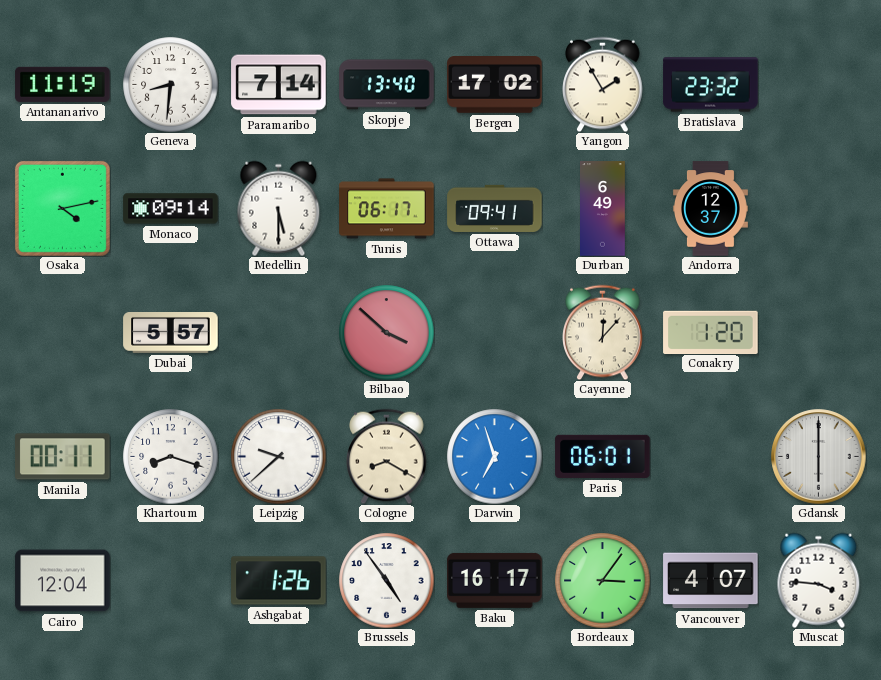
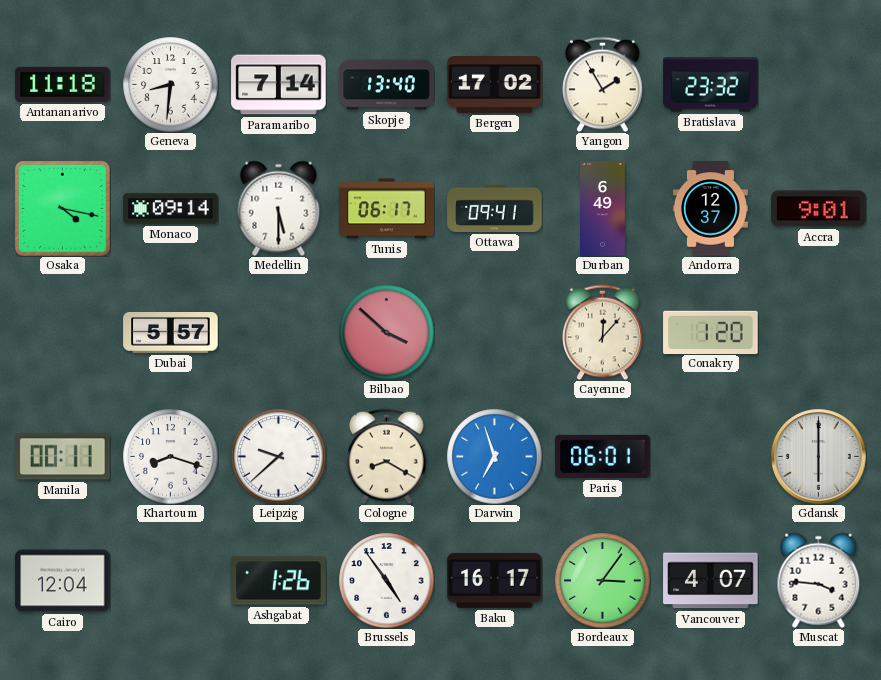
Antananarivo: 11:19 -> 11:18
Osaka: 4:13 -> 4:17
Accra: none -> 9:01
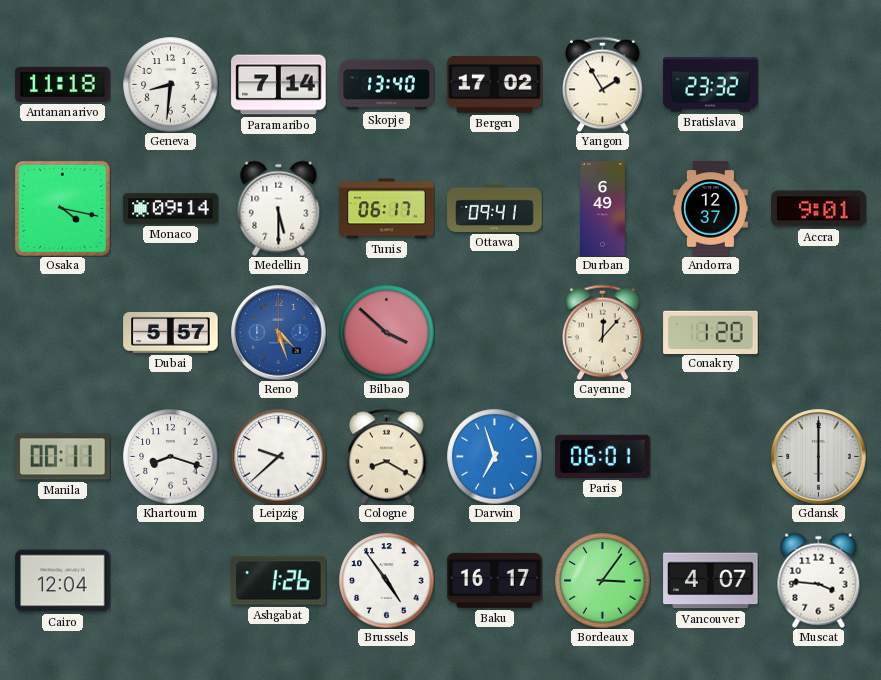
Reno: none -> 4:27
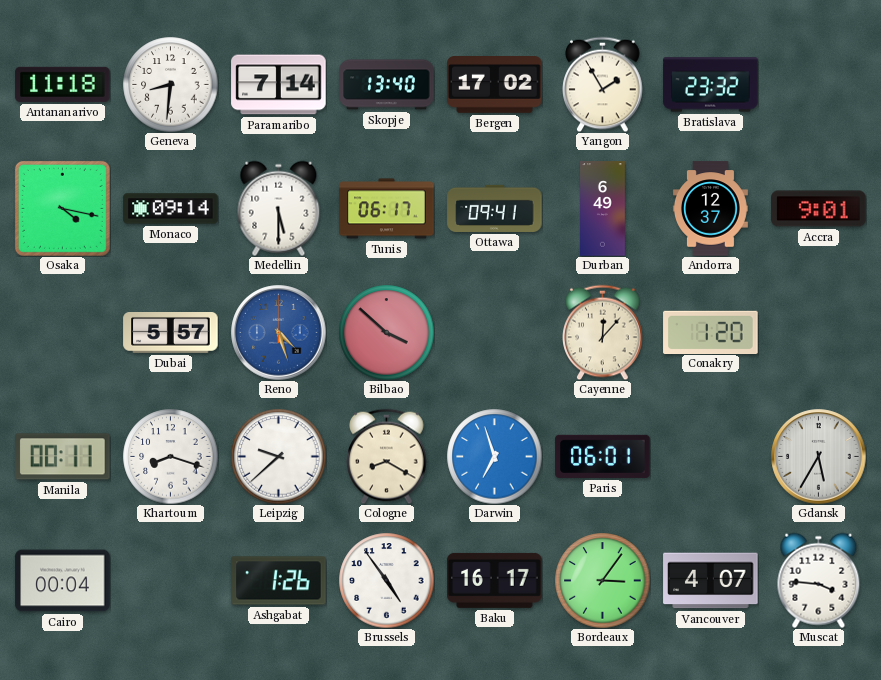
Gdansk: 6:00 -> 5:35
Cairo: 12:04 -> 00:04
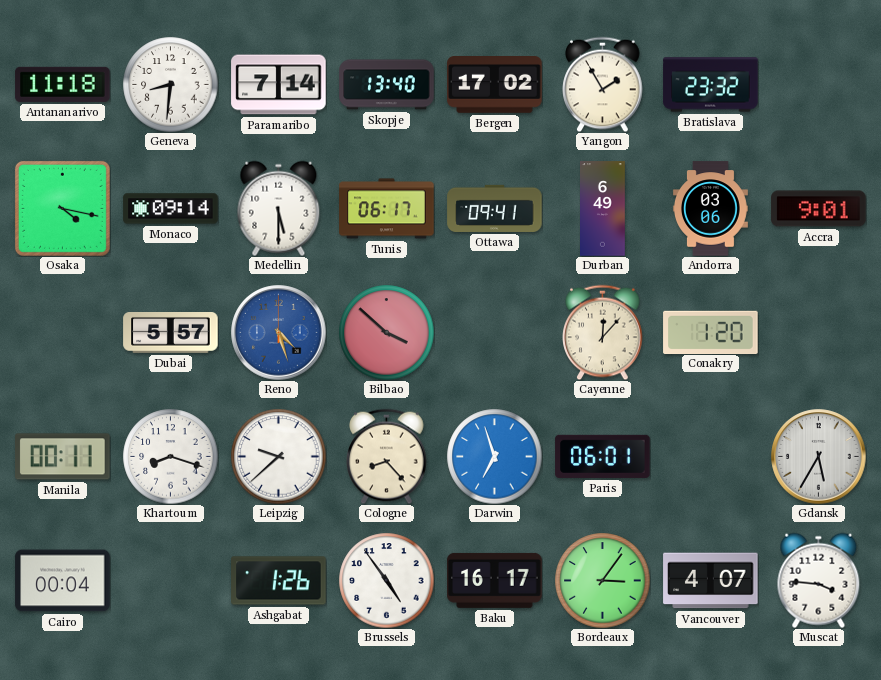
Andorra: 12:37 -> 03:06
Cologne: 8:20 -> 8:23
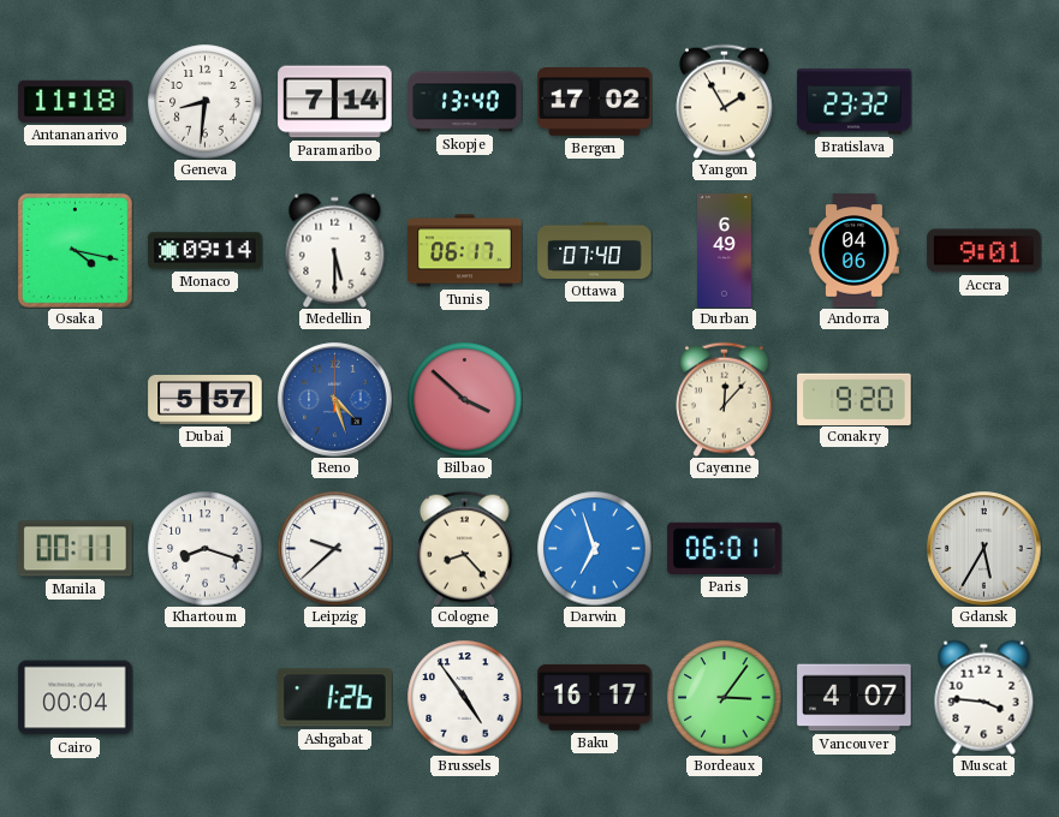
Ottawa: 09:41 -> 07:40
Andorra: 03:06 -> 04:06
Conakry: 1:20 -> 9:20
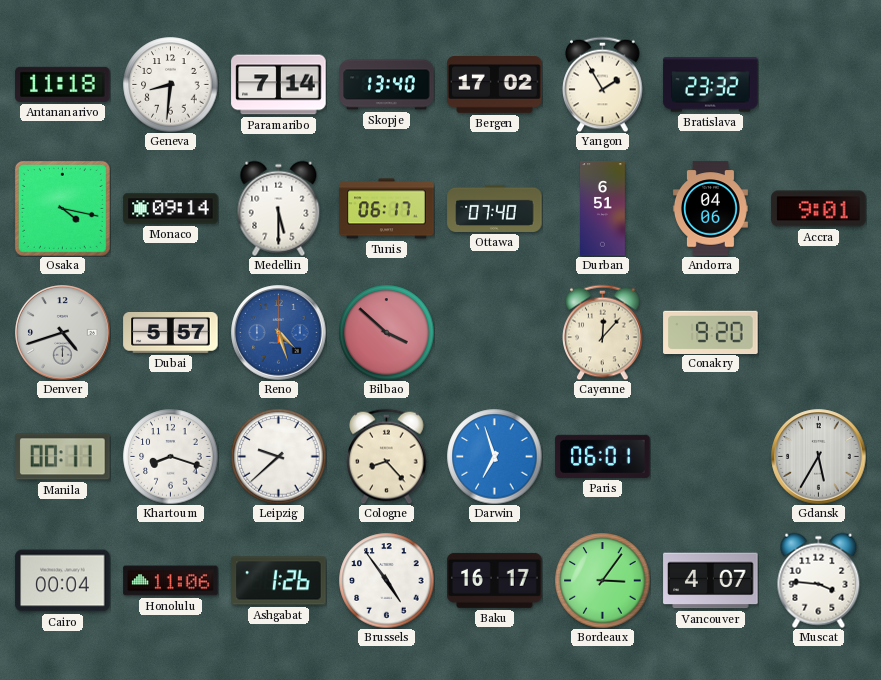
Durban: 6:49 -> 6:51
Denver: none -> 4:42
Honolulu: none -> 11:06
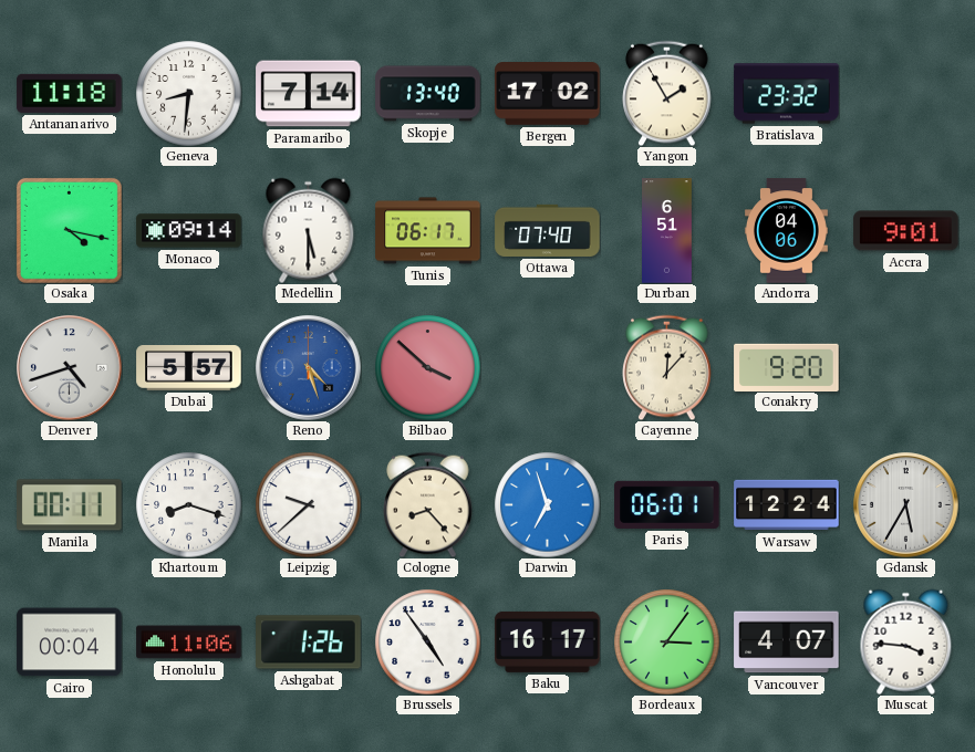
Warsaw: none -> 12:24
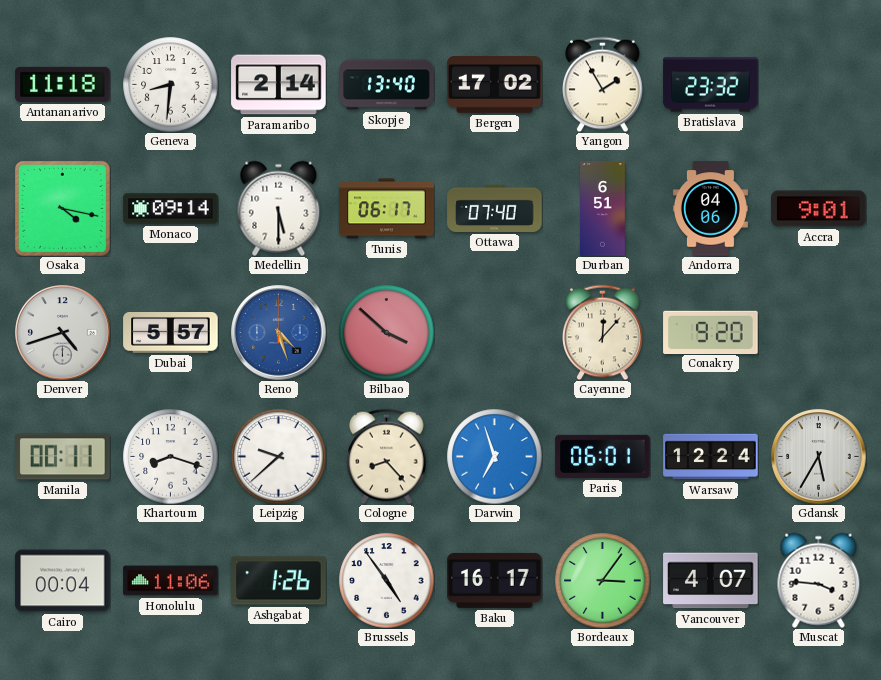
Paramaribo: 7:14 -> 2:14
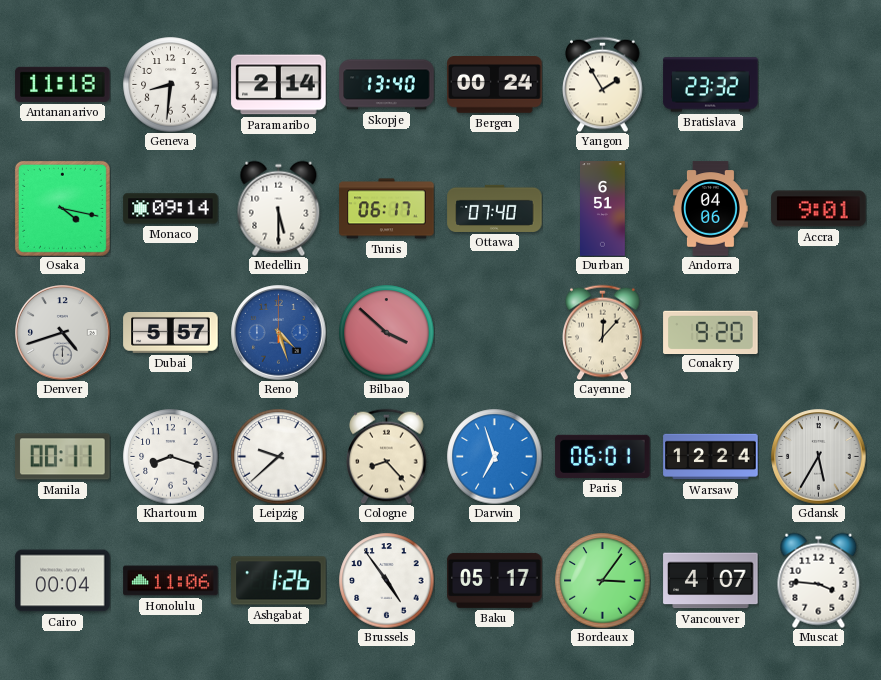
Bergen: 17:02 -> 00:24
Baku: 16:17 -> 05:17
